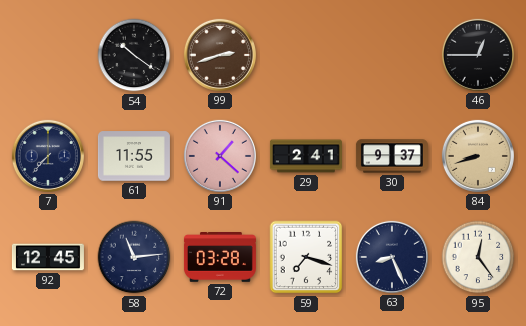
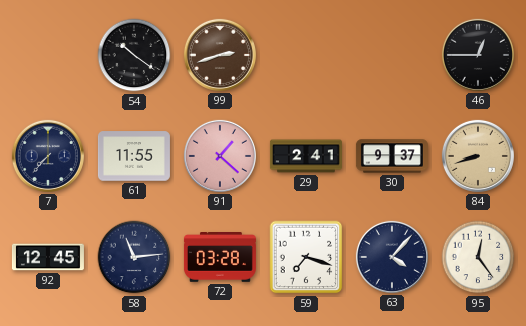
63: 8:26 -> 4:07
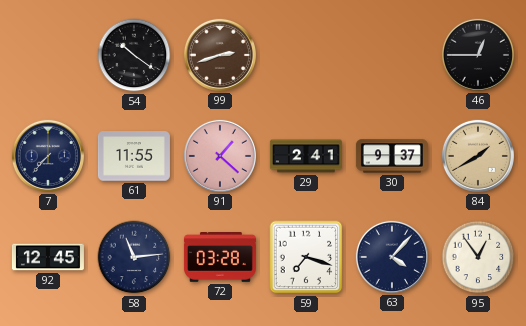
84: 8:42 -> 1:40
95: 12:24 -> 12:54
